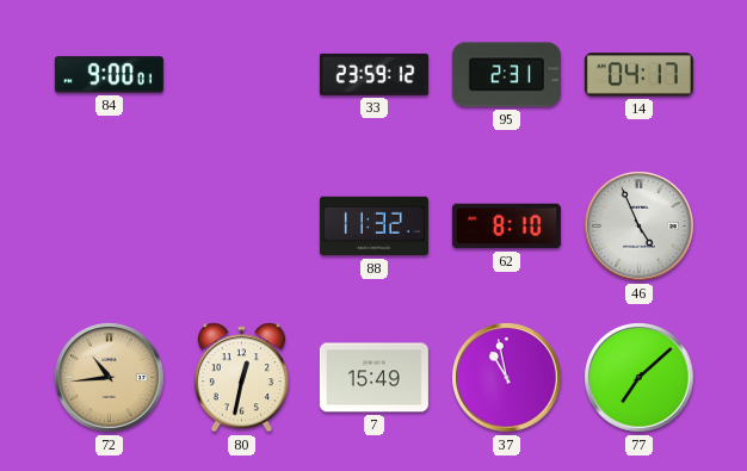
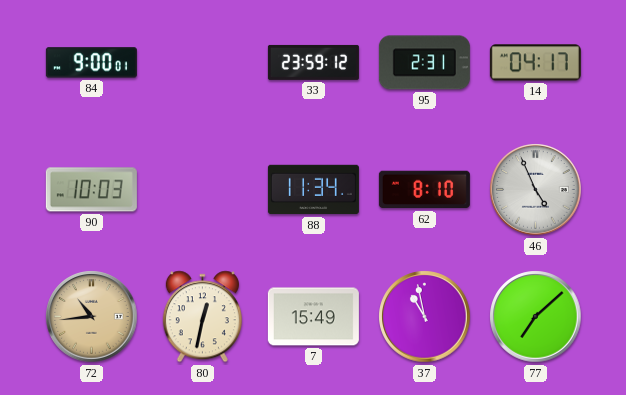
90: none -> 10:03
88: 11:32 -> 11:34
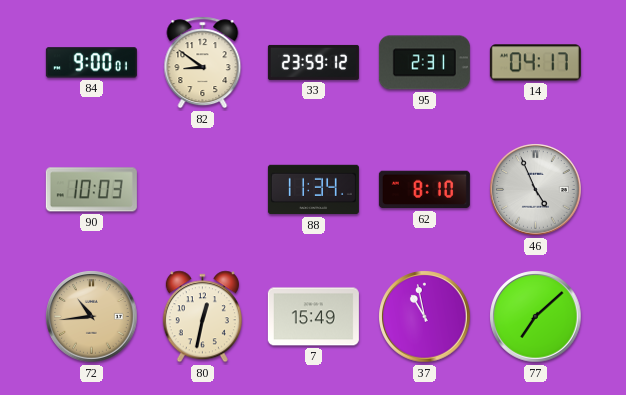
82: none -> 8:51
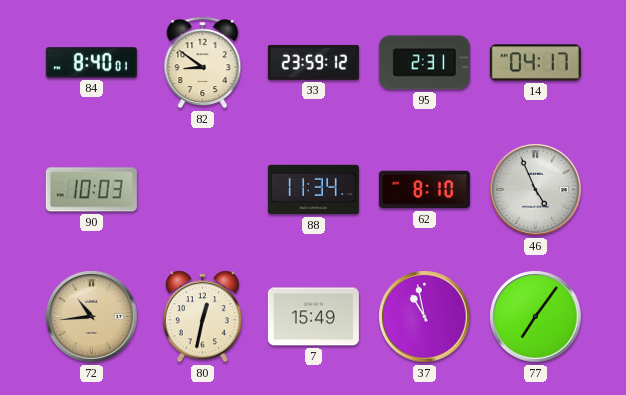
84: 9:00 -> 8:40
77: 7:08 -> 7:06
